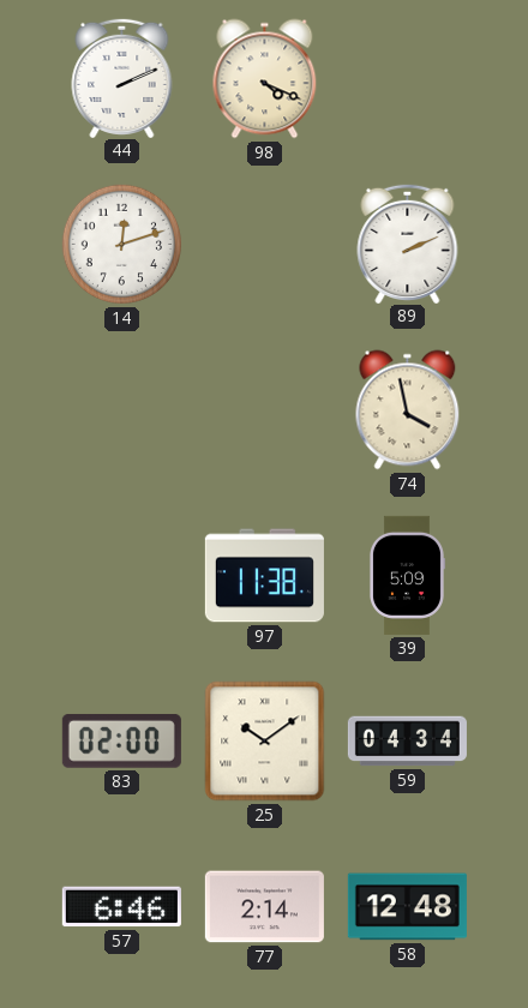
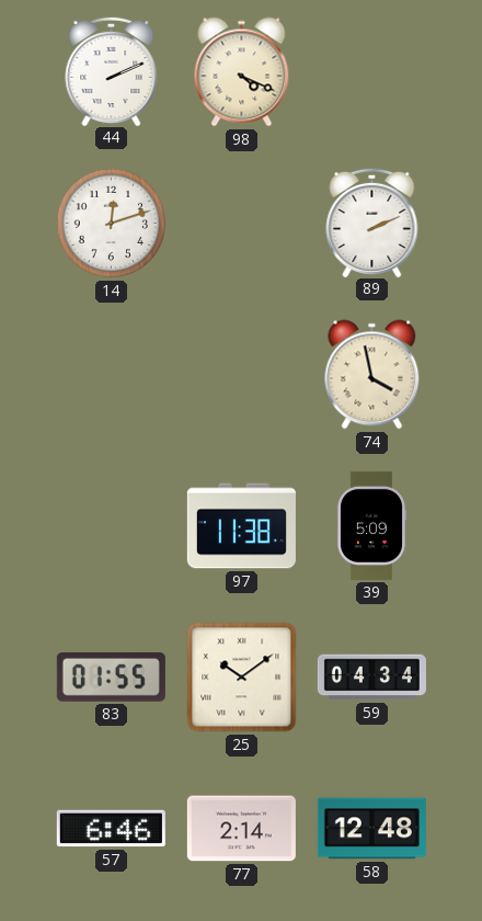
83: 02:00 -> 01:55
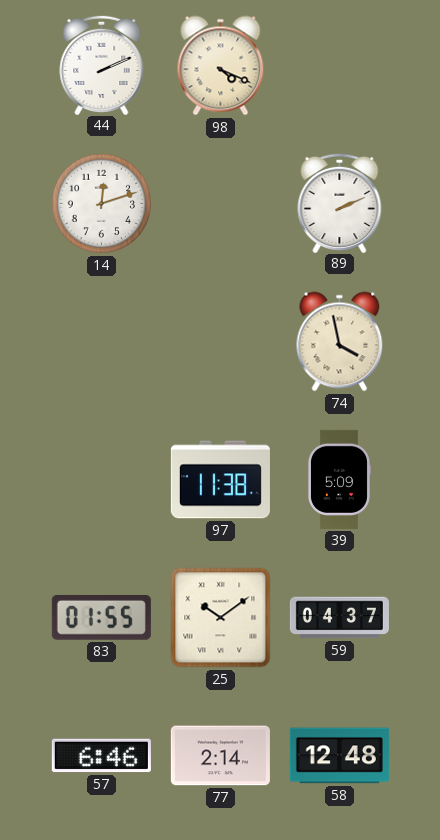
59: 04:34 -> 04:37
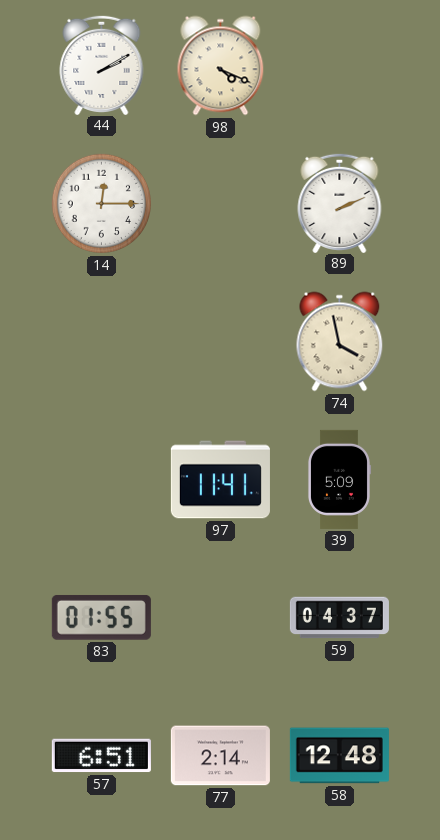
44: 2:11 -> 2:10
14: 12:12 -> 12:15
97: 11:38 -> 11:41
25: 10:09 -> none
57: 6:46 -> 6:51
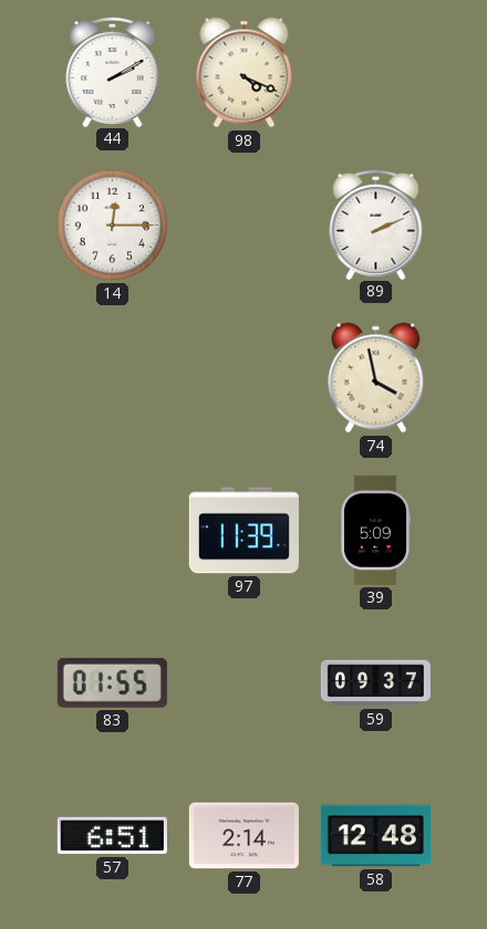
97: 11:41 -> 11:39
59: 04:37 -> 09:37
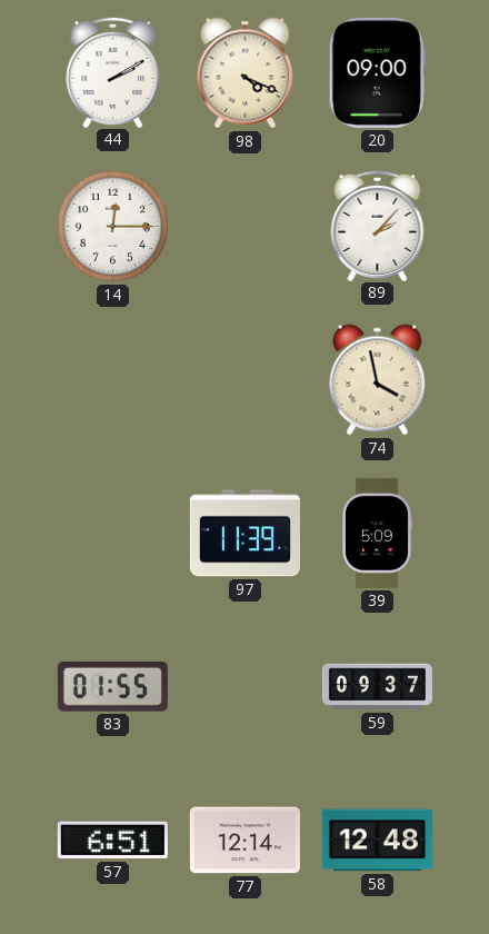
20: none -> 09:00
89: 2:11 -> 2:07
77: 2:14 -> 12:14
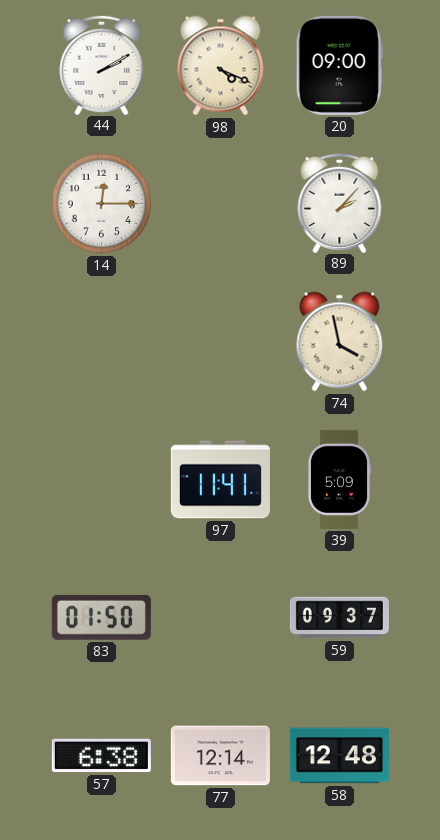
97: 11:39 -> 11:41
83: 01:55 -> 01:50
57: 6:51 -> 6:38
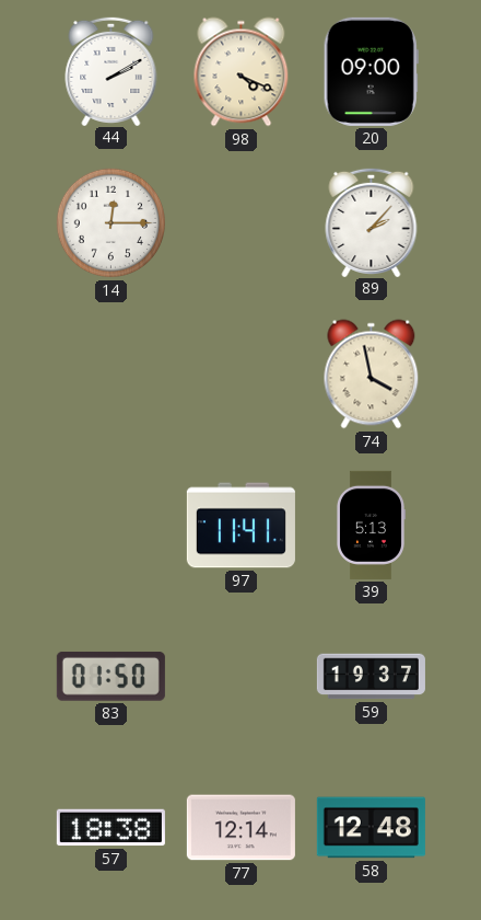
39: 5:09 -> 5:13
59: 09:37 -> 19:37
57: 6:38 -> 18:38
